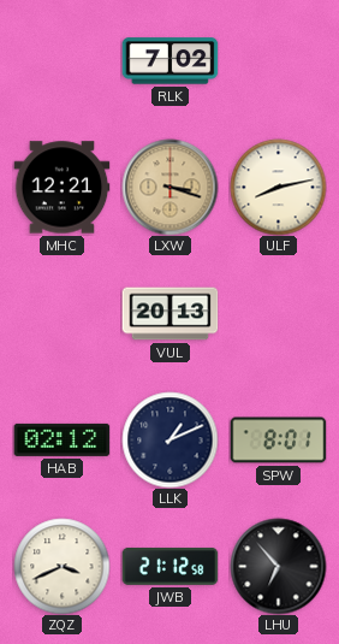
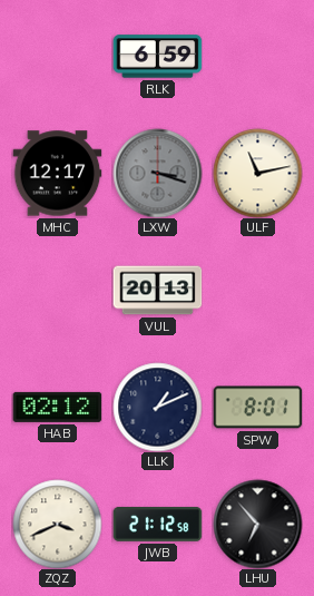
RLK: 7:02 -> 6:59
MHC: 12:21 -> 12:17
LXW dial: champagne -> grey
ULF: 8:13 -> 11:13
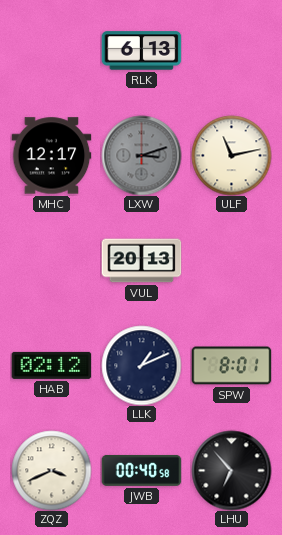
RLK: 6:59 -> 6:13
LXW: 3:18 -> 3:12
JWB: 21:12 -> 00:40
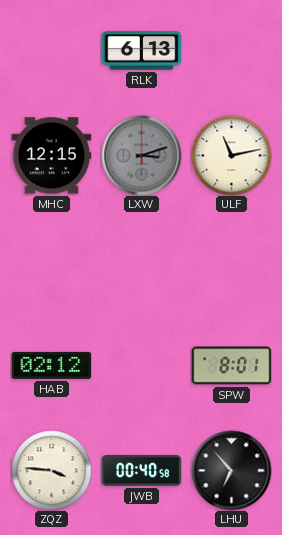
MHC: 12:17 -> 12:15
VUL: 20:13 -> none
LLK: 1:11 -> none
ZQZ: 3:41 -> 3:46
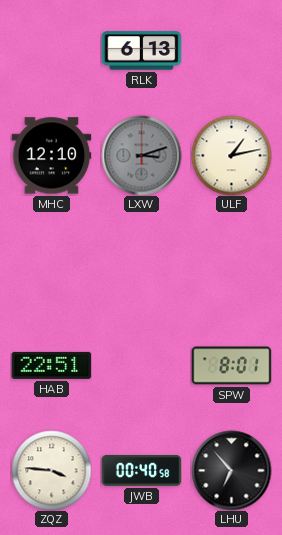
MHC: 12:15 -> 12:10
ULF: 11:13 -> 1:13
HAB: 02:12 -> 22:51
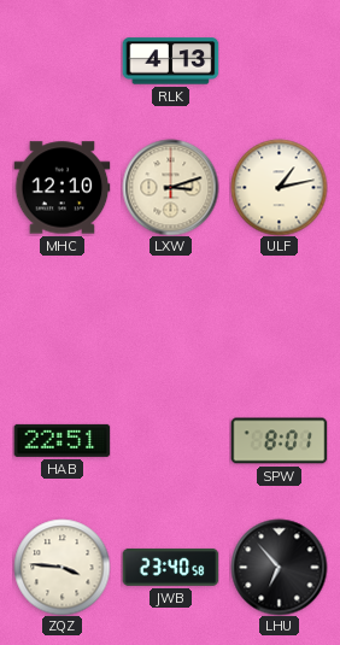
RLK: 6:13 -> 4:13
LXW dial: grey -> cream
JWB: 00:40 -> 23:40
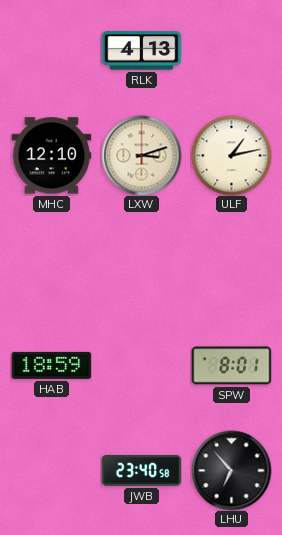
HAB: 22:51 -> 18:59
ZQZ: 3:46 -> none
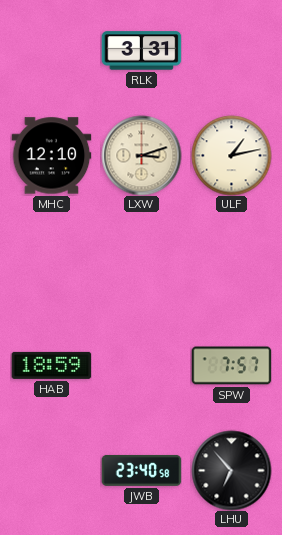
RLK: 4:13 -> 3:31
SPW: 8:01 -> 7:57
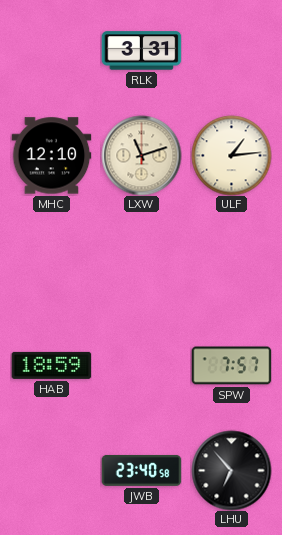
LXW: 3:12 -> 11:12
ULF: 1:13 -> 1:14
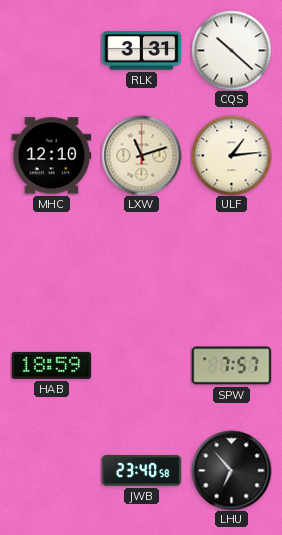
CQS: none -> 10:22
